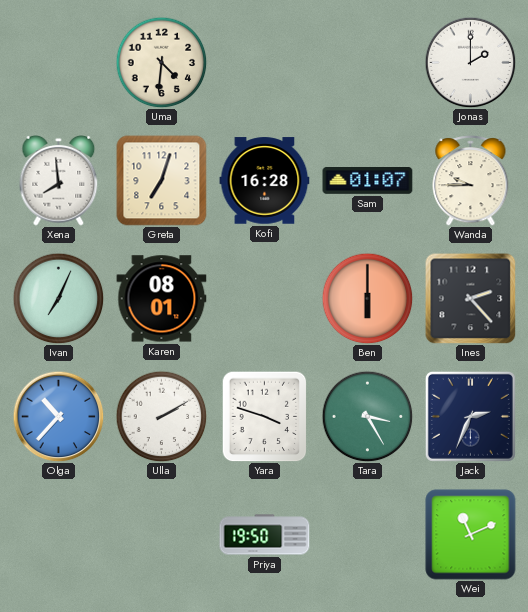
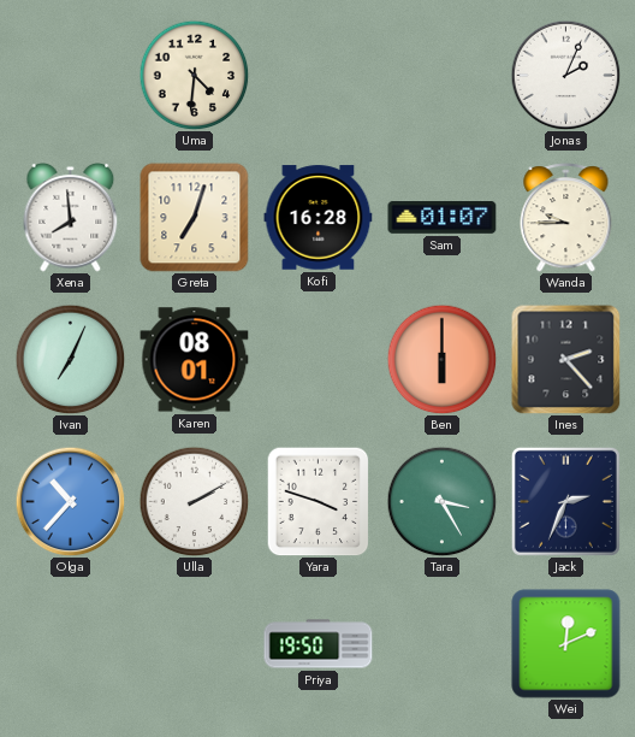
Jonas: 2:00 -> 2:04
Wei: 11:11 -> 12:11
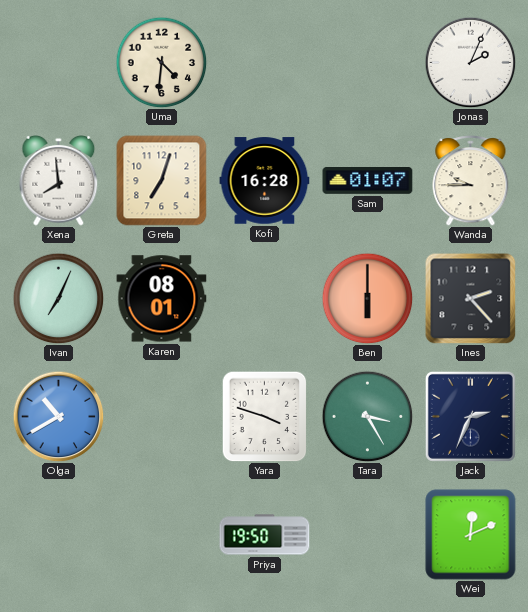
Olga: 10:37 -> 10:40
Ulla: 2:10 -> none
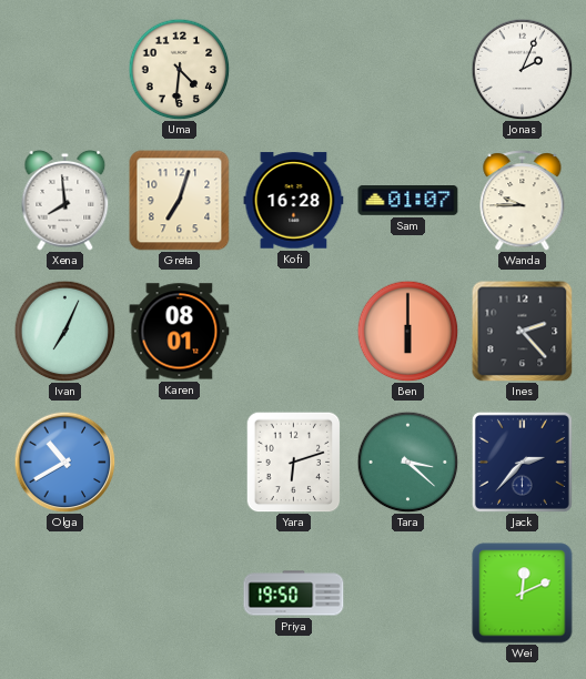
Yara: 3:48 -> 6:12
Tara: 3:25 -> 3:22
Jack: 2:34 -> 2:37
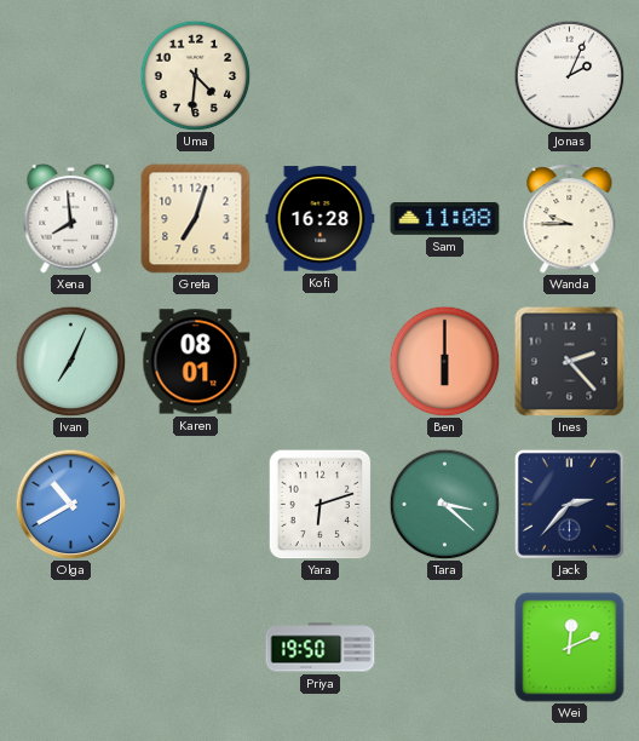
Sam: 01:07 -> 11:08
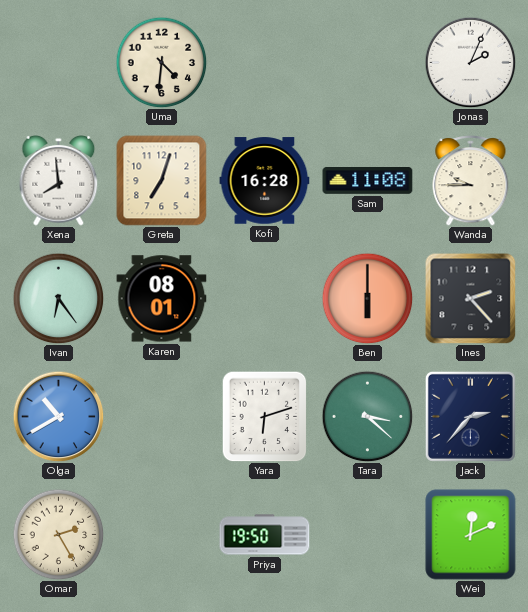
Ivan: 7:04 -> 6:24
Omar: none -> 2:25
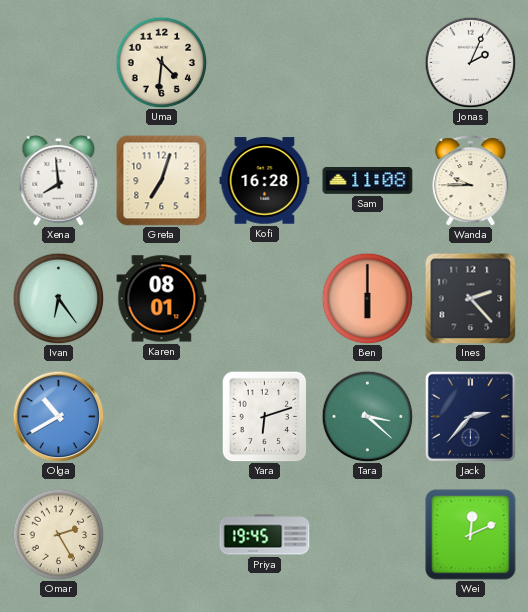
Priya: 19:50 -> 19:45
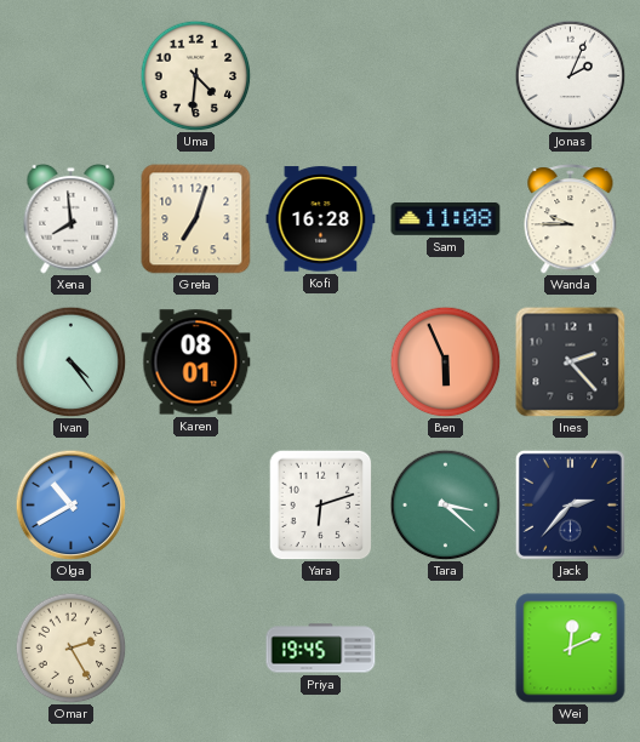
Ivan: 6:24 -> 4:24
Ben: 6:00 -> 5:56
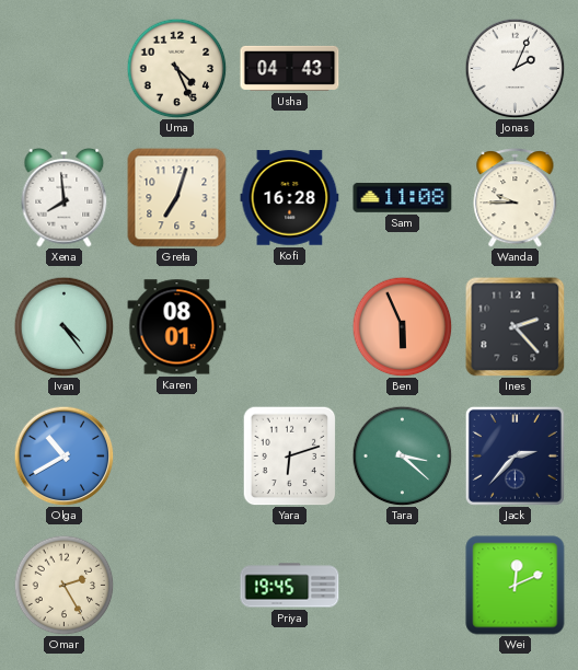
Uma: 4:31 -> 4:26
Usha: none -> 04:43
